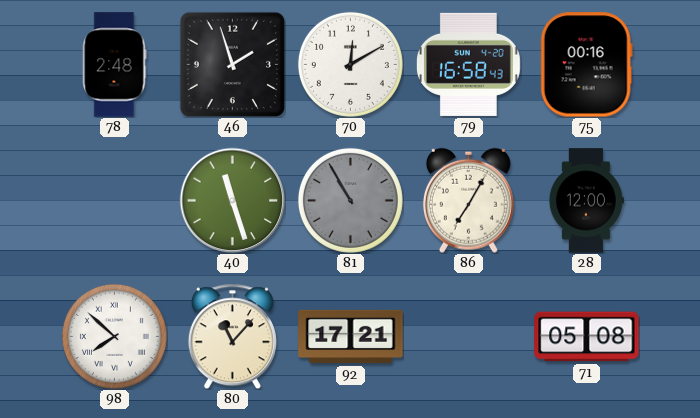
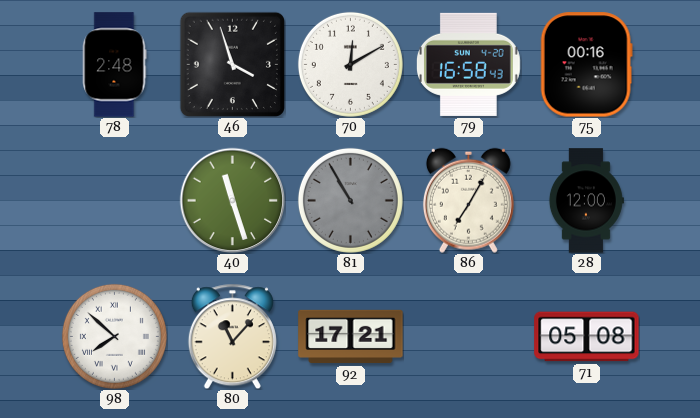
46: 1:57 -> 3:57
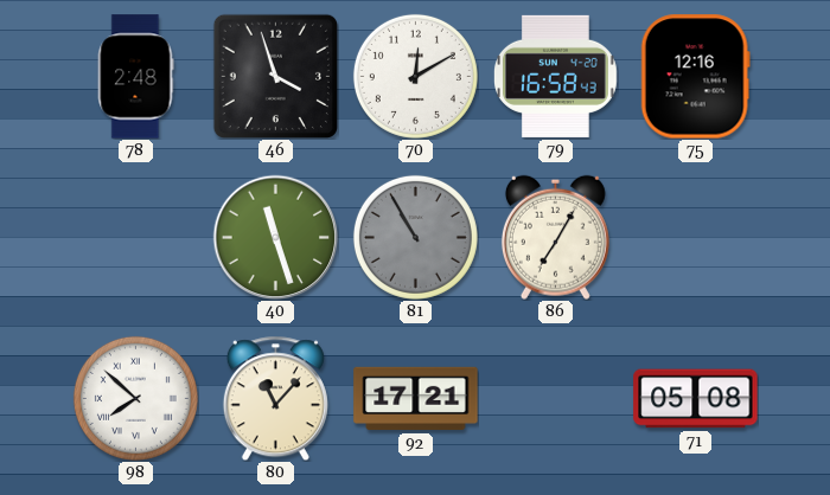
75: 00:16 -> 12:16
28: 12:00 -> none
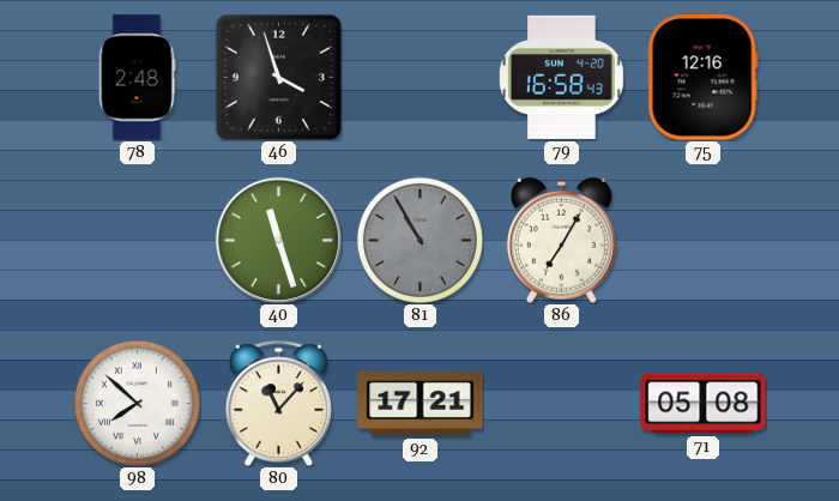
70: 12:10 -> none
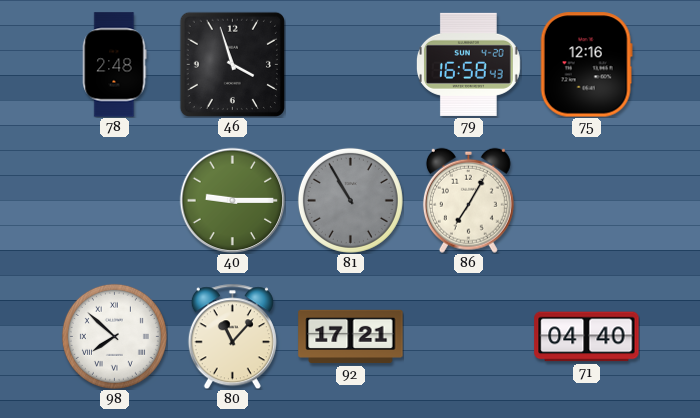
40: 11:27 -> 9:15
71: 05:08 -> 04:40
